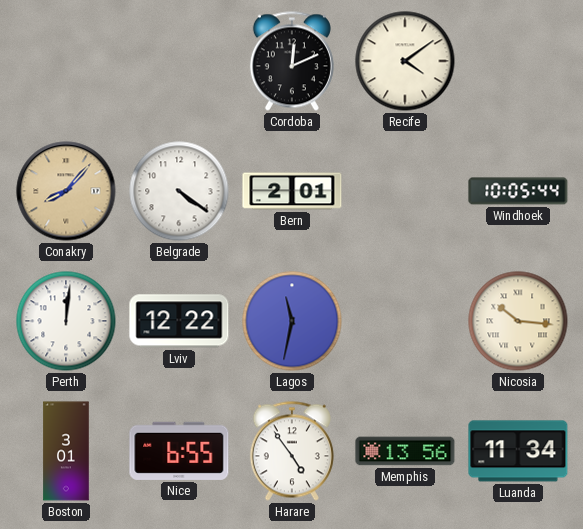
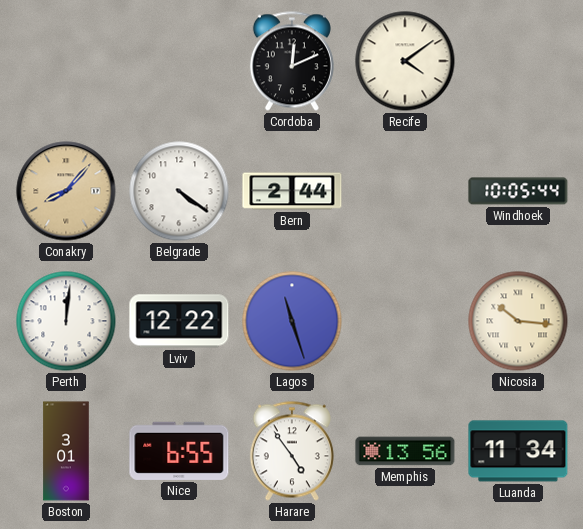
Bern: 2:01 -> 2:44
Lagos: 11:32 -> 11:27
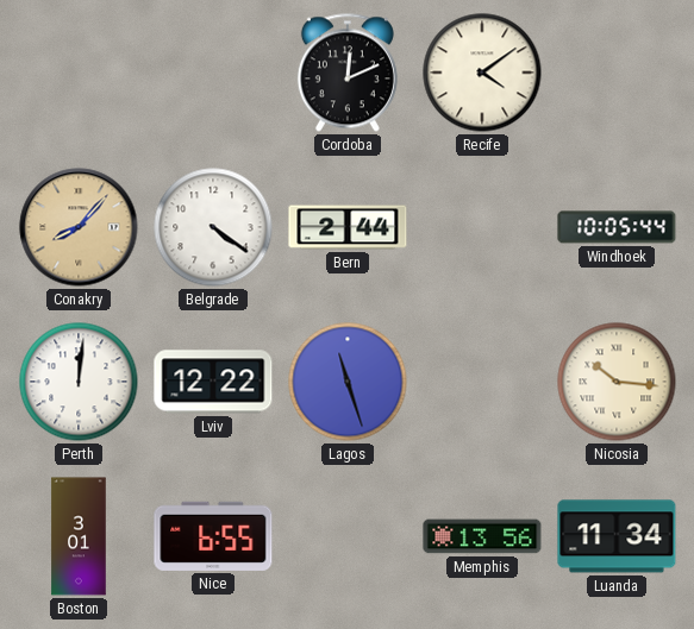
Harare: 4:54 -> none
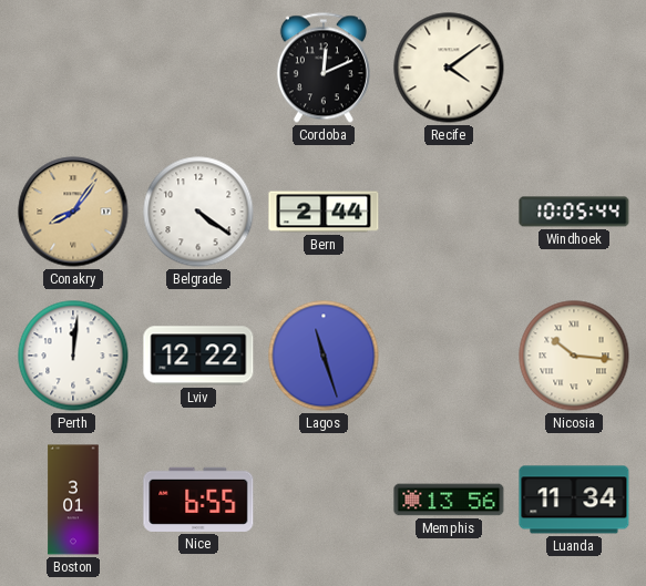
Conakry: 8:07 -> 8:06
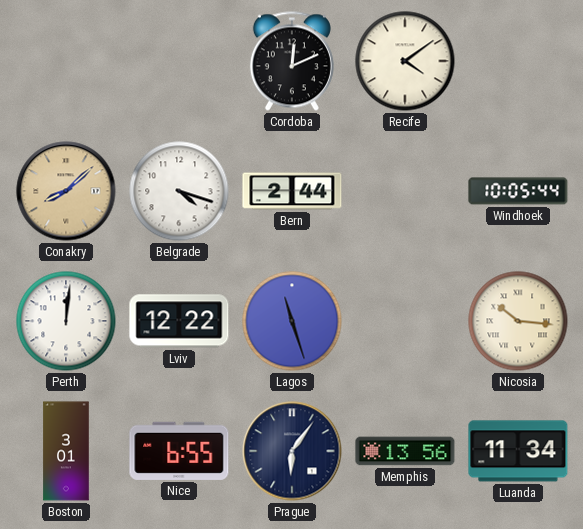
Conakry: 8:06 -> 8:08
Belgrade: 4:21 -> 4:18
Prague: none -> 6:06
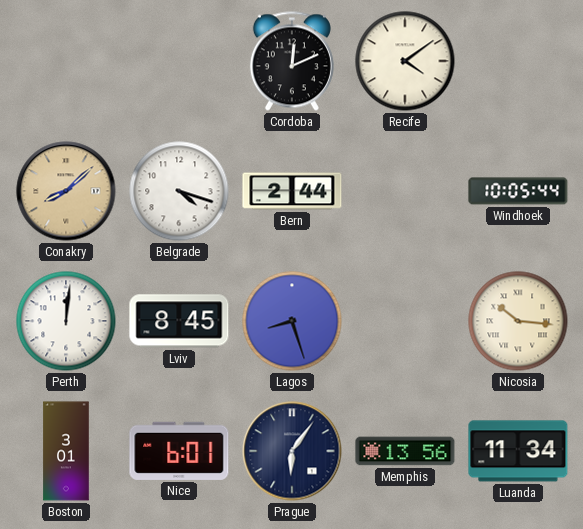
Lviv: 12:22 -> 8:45
Lagos: 11:27 -> 8:27
Nice: 6:55 -> 6:01
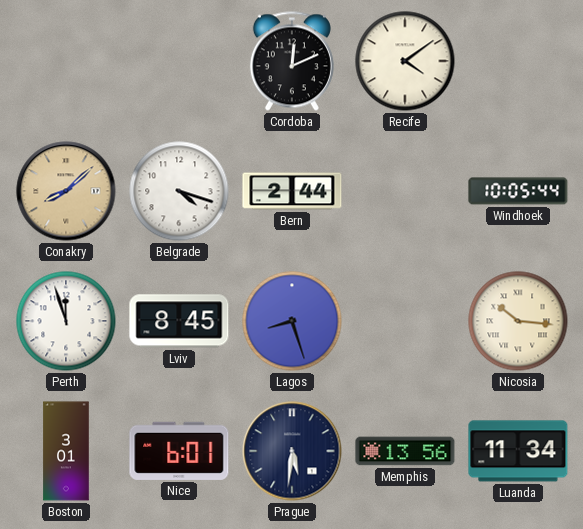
Perth: 12:01 -> 11:57
Prague: 6:06 -> 5:31
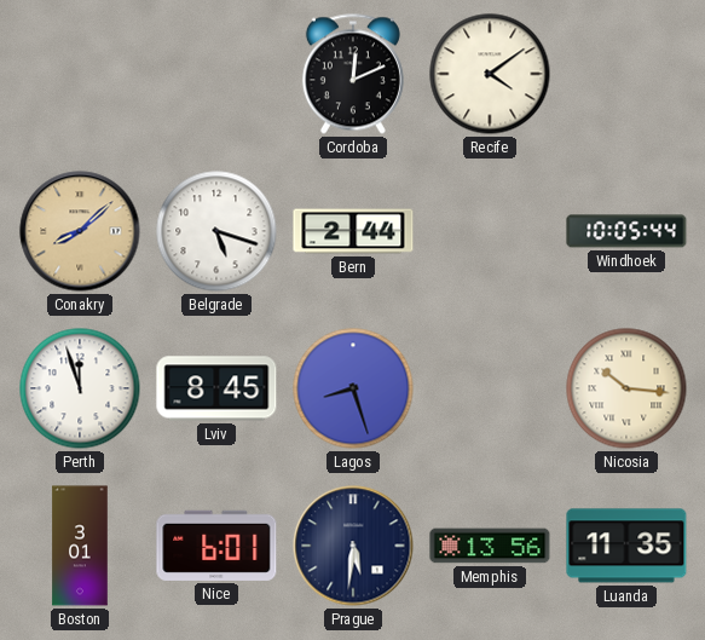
Belgrade: 4:18 -> 5:18
Luanda: 11:34 -> 11:35
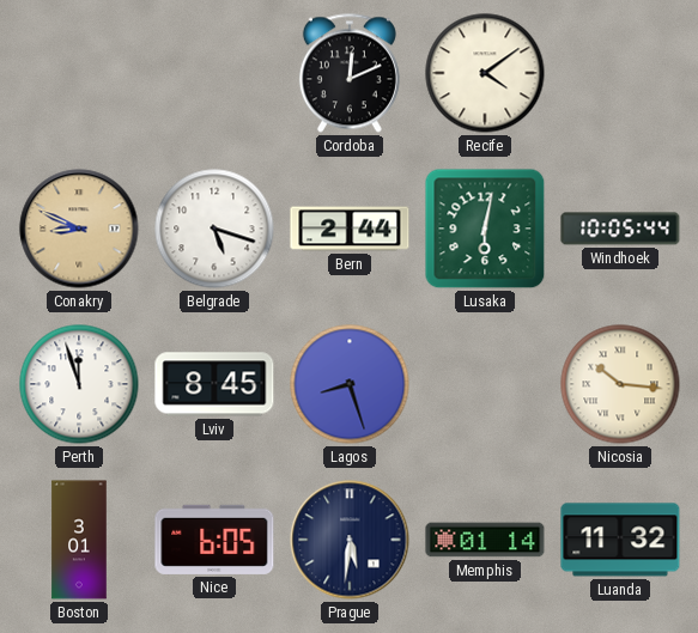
Conakry: 8:08 -> 8:49
Lusaka: none -> 6:02
Nice: 6:01 -> 6:05
Memphis: 13:56 -> 01:14
Luanda: 11:35 -> 11:32
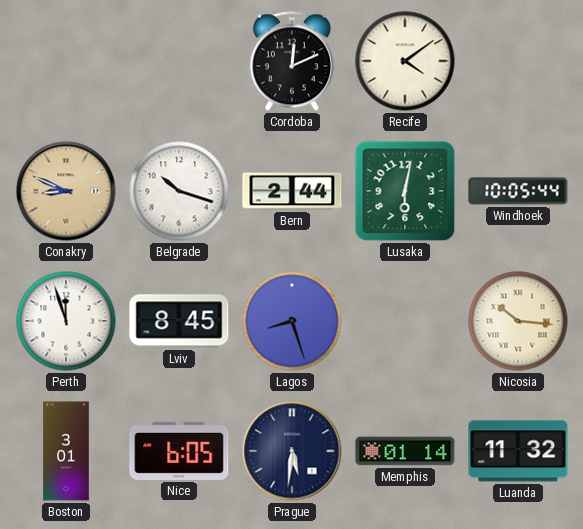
Belgrade: 5:18 -> 10:18
